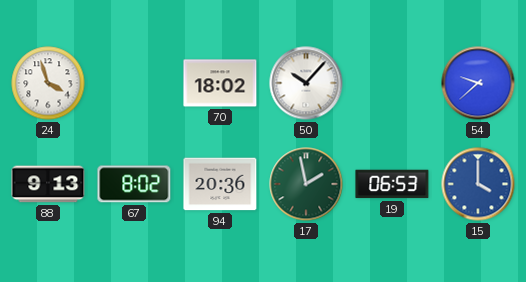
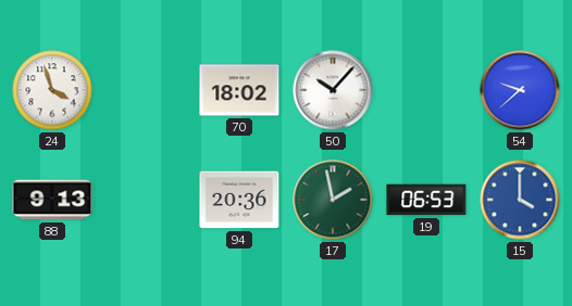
67: 8:02 -> none
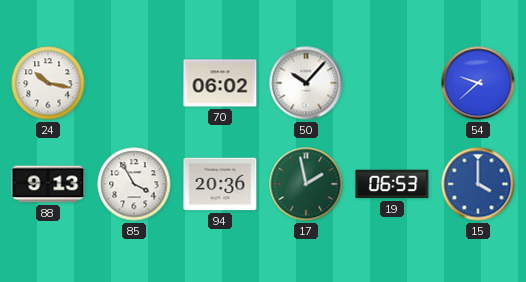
24: 3:57 -> 10:17
70: 18:02 -> 06:02
85: none -> 3:55
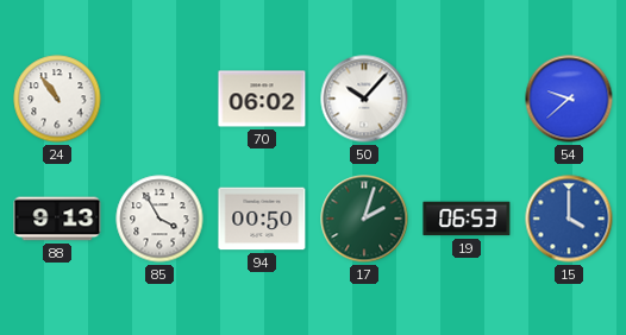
24: 10:17 -> 10:54
94: 20:36 -> 00:50
17: 1:58 -> 2:03
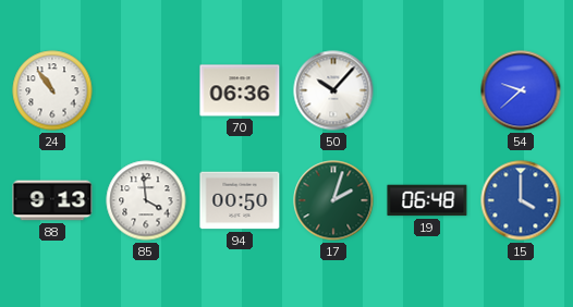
70: 06:02 -> 06:36
85: 3:55 -> 3:59
19: 06:53 -> 06:48
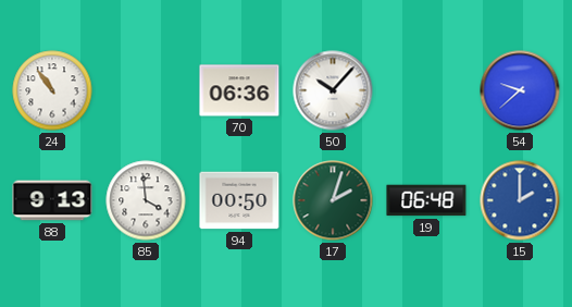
15: 4:00 -> 2:00
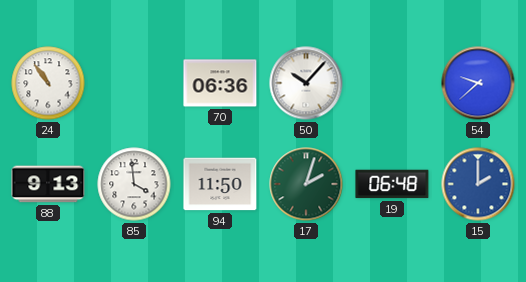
94: 00:50 -> 11:50
